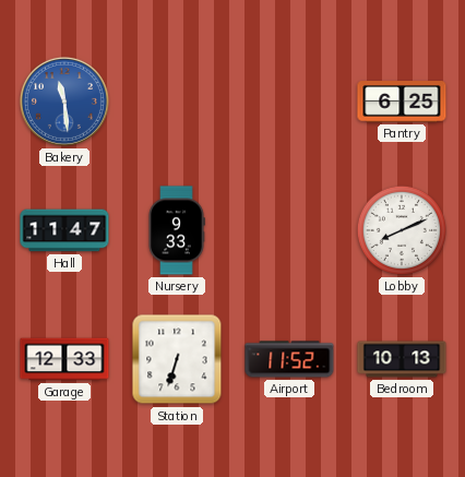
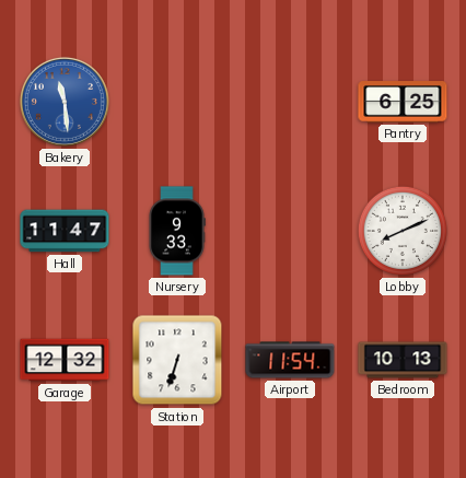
Garage: 12:33 -> 12:32
Airport: 11:52 -> 11:54
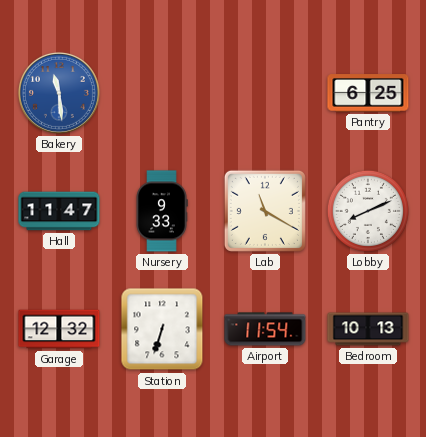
Lab: none -> 11:20
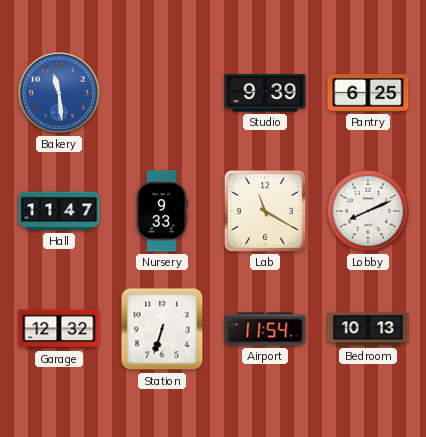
Studio: none -> 9:39
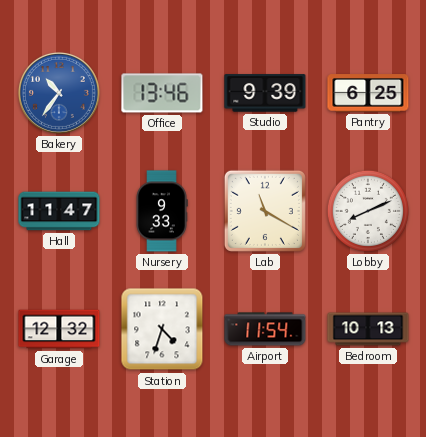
Bakery: 11:29 -> 10:36
Office: none -> 13:46
Station: 6:33 -> 4:33
